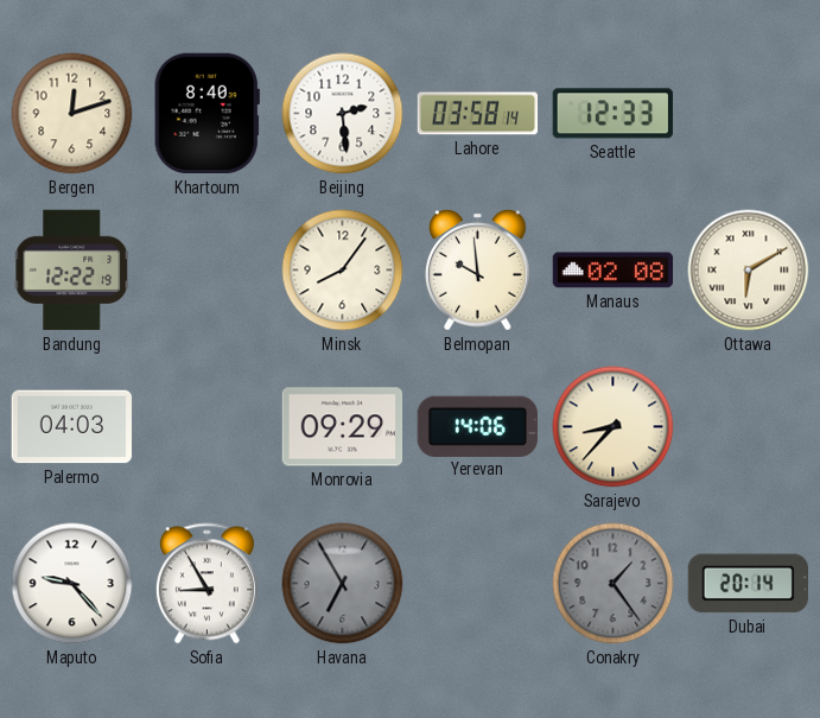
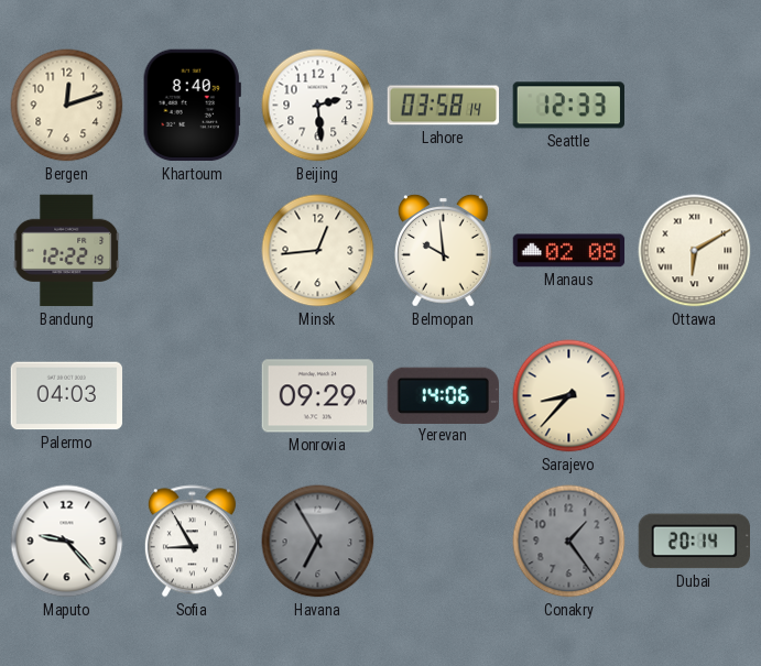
Minsk: 8:06 -> 12:44
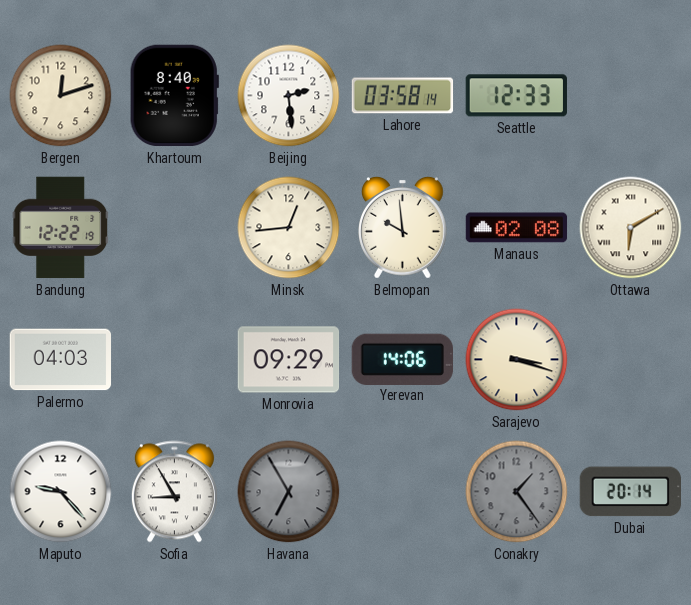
Sarajevo: 8:37 -> 3:18
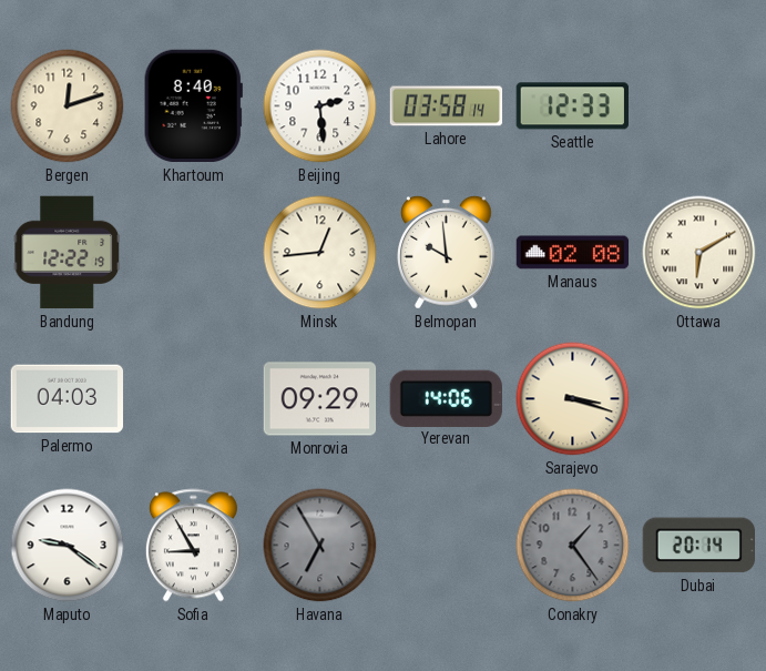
Maputo: 9:23 -> 9:21
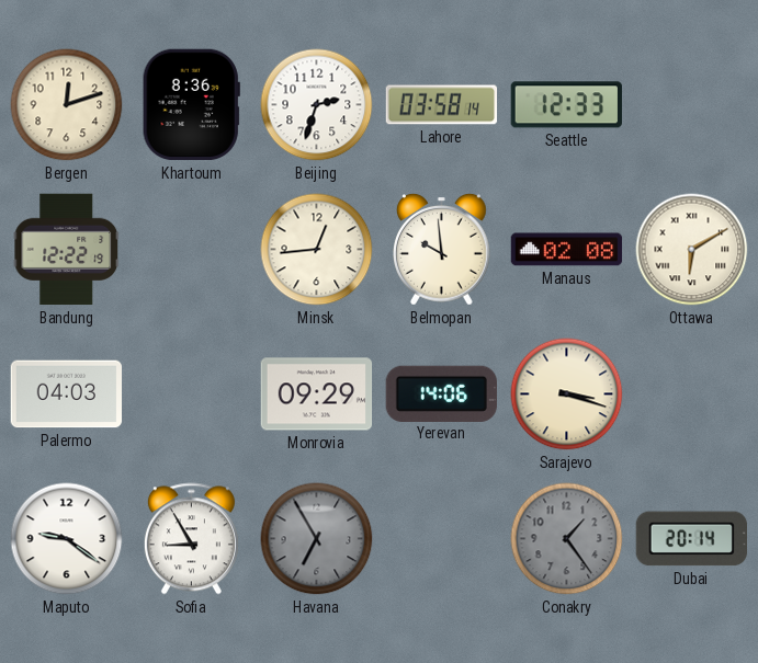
Khartoum: 8:40 -> 8:36
Beijing: 2:29 -> 2:33
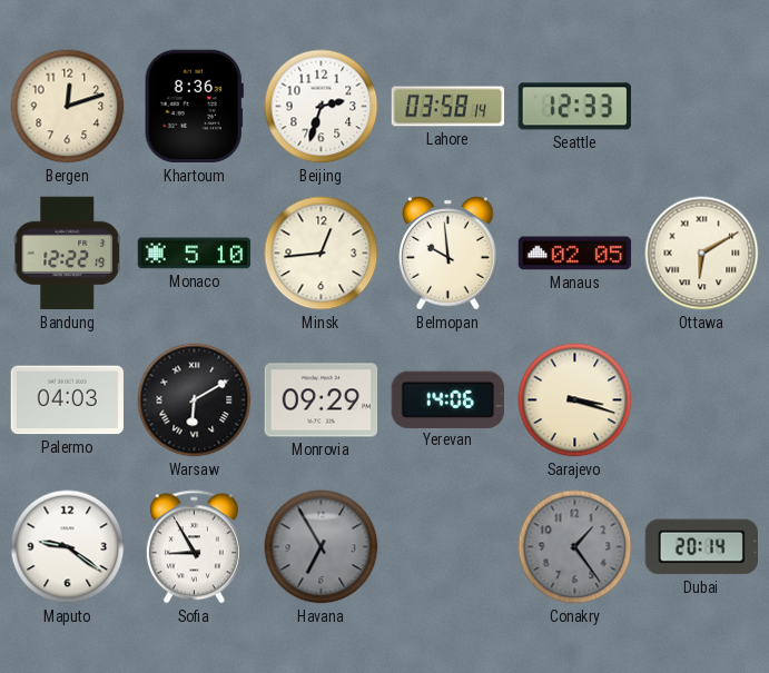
Monaco: none -> 5:10
Manaus: 02:08 -> 02:05
Warsaw: none -> 6:10
